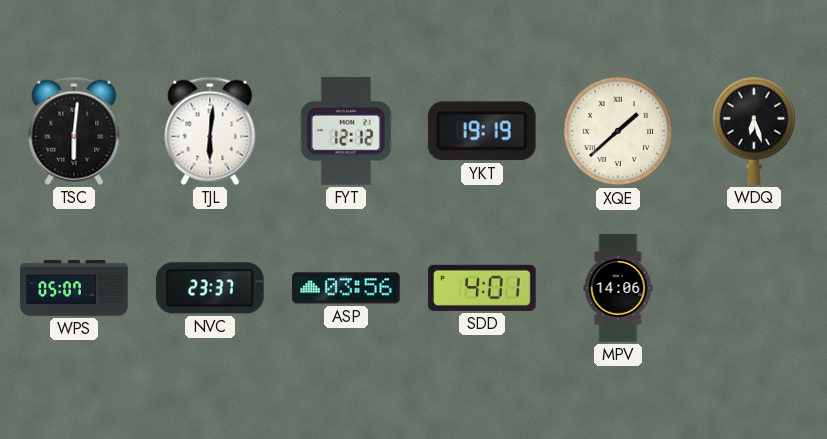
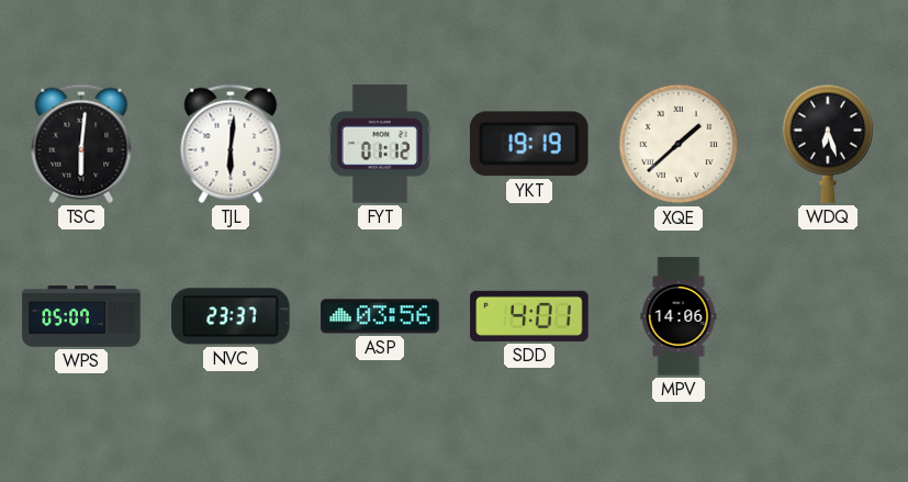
FYT: 12:12 -> 01:12
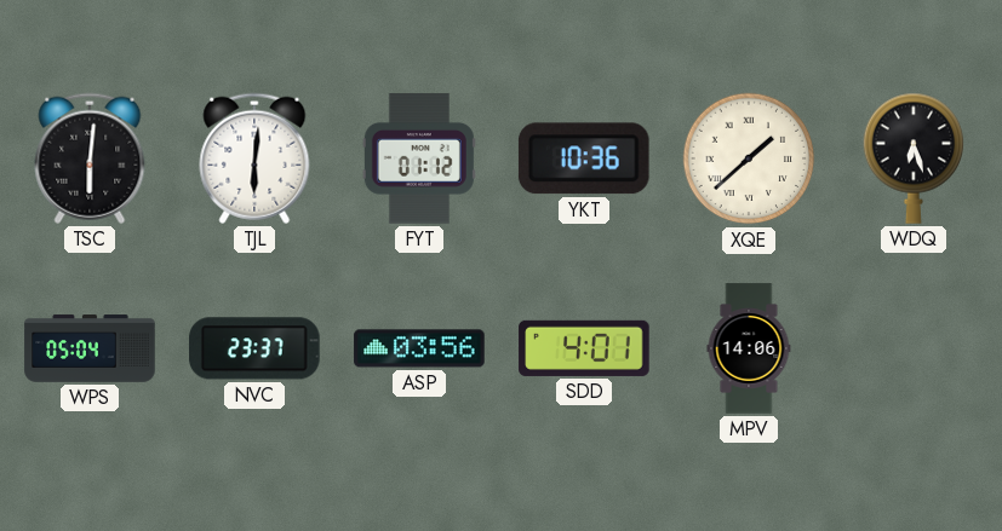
YKT: 19:19 -> 10:36
WPS: 05:07 -> 05:04
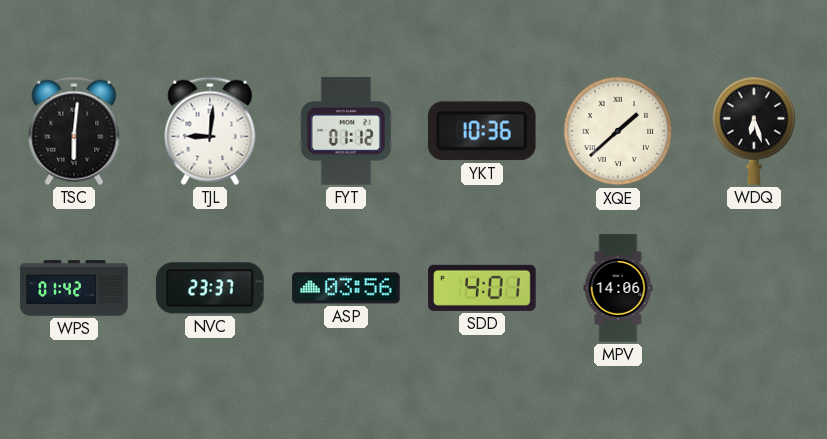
TJL: 6:01 -> 9:01
WPS: 05:04 -> 01:42
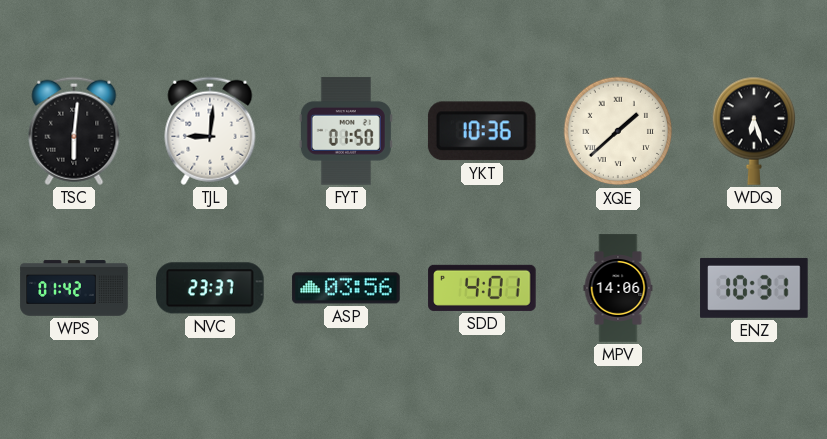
FYT: 01:12 -> 01:50
ENZ: none -> 10:31
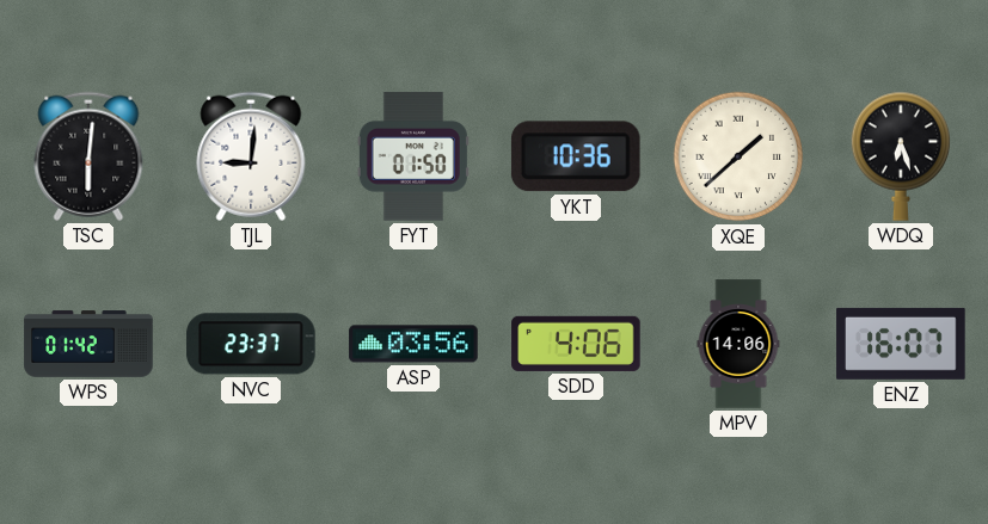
SDD: 4:01 -> 4:06
ENZ: 10:31 -> 16:07
